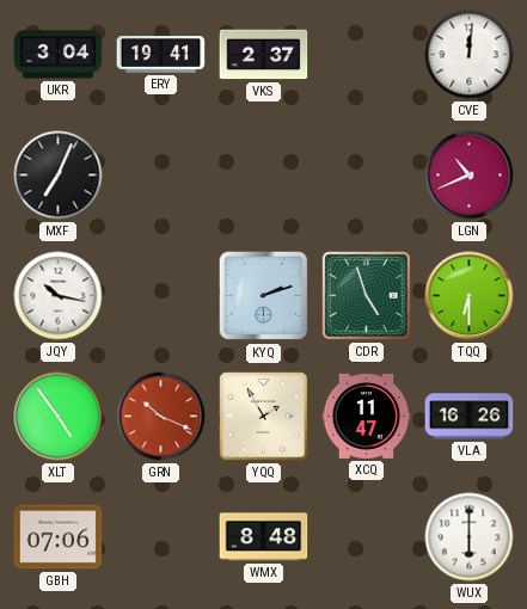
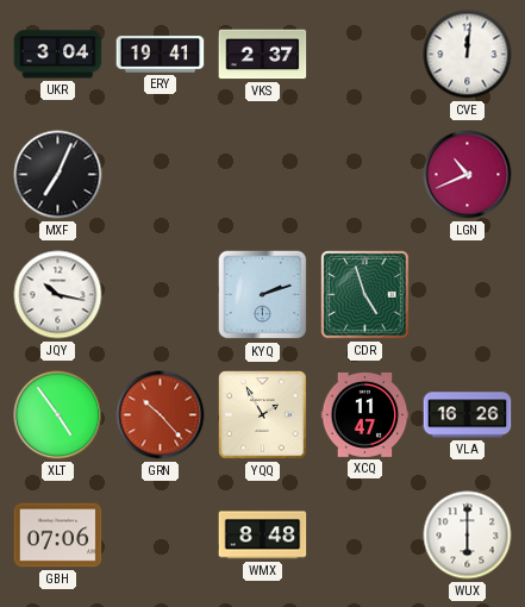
TQQ: 6:30 -> none
GRN: 10:19 -> 10:23
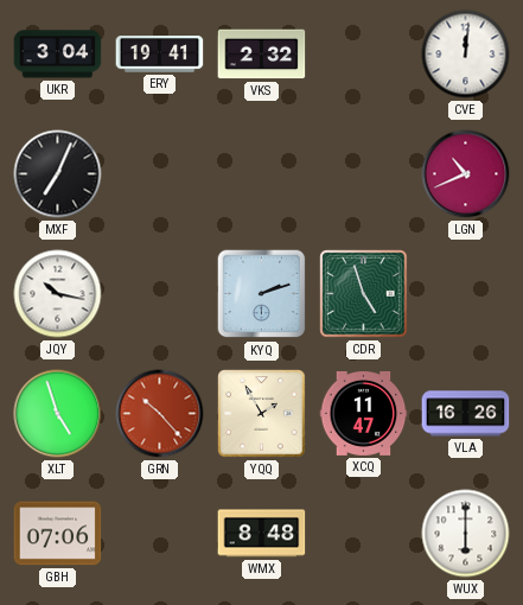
VKS: 2:37 -> 2:32
XLT: 4:54 -> 4:57
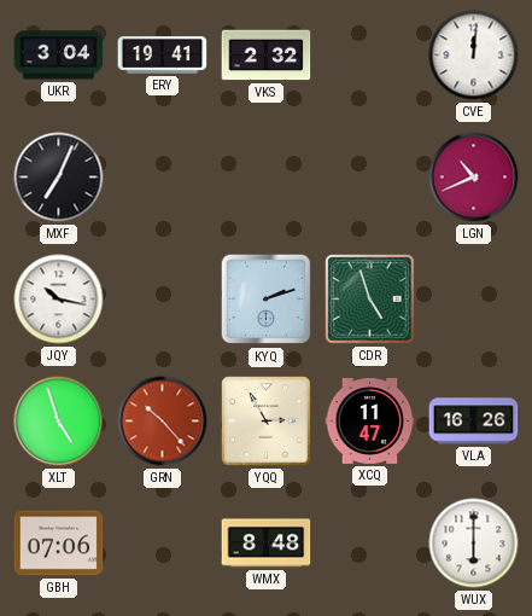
YQQ: 1:55 -> 2:55
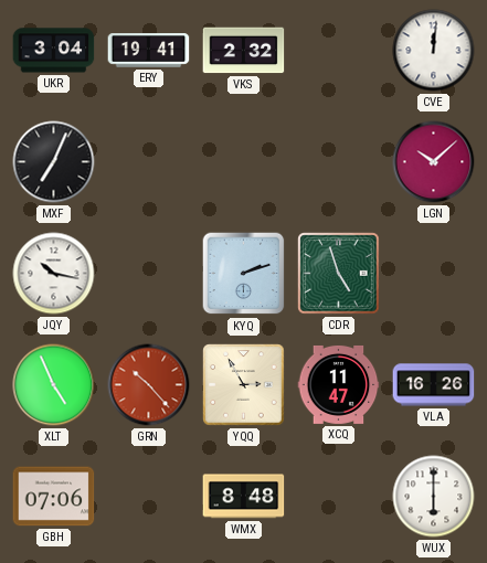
LGN: 10:41 -> 10:08
XLT: 4:57 -> 4:56
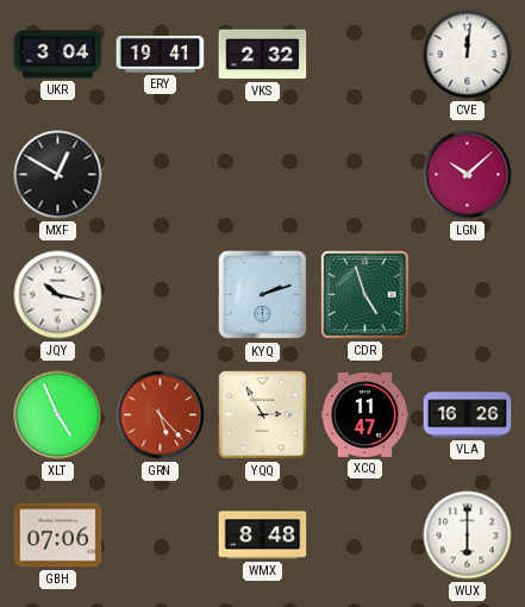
MXF: 7:04 -> 12:50
GRN: 10:23 -> 5:23
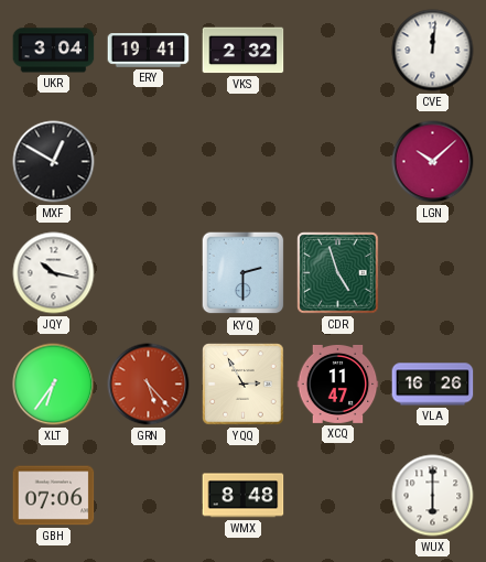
KYQ: 2:12 -> 2:30
XLT: 4:56 -> 6:36
